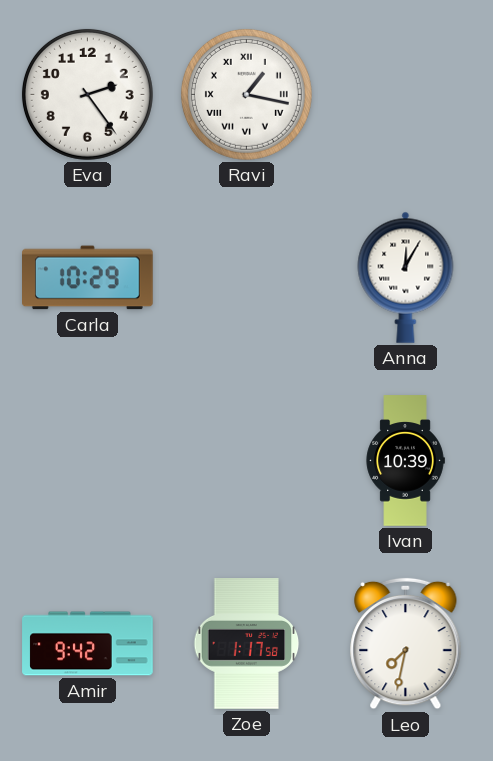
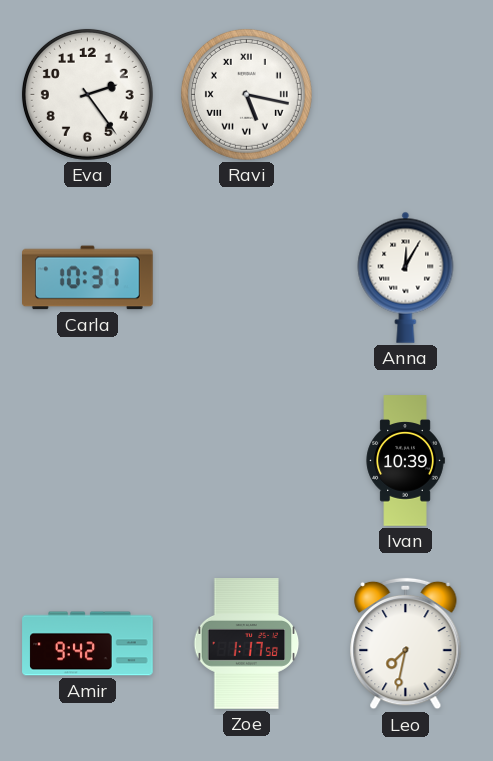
Ravi: 1:17 -> 5:17
Carla: 10:29 -> 10:31
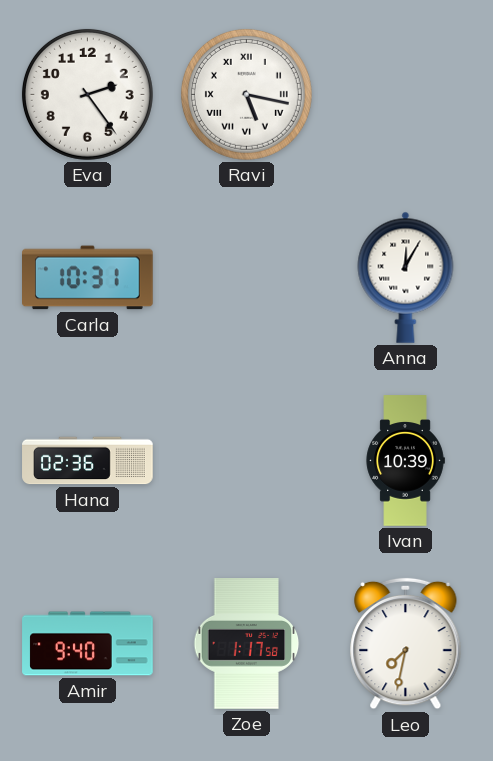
Hana: none -> 02:36
Amir: 9:42 -> 9:40
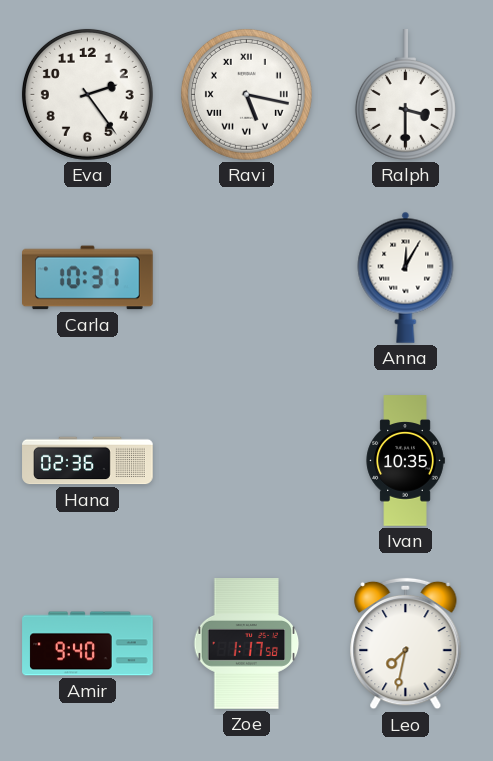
Ralph: none -> 3:30
Ivan: 10:39 -> 10:35
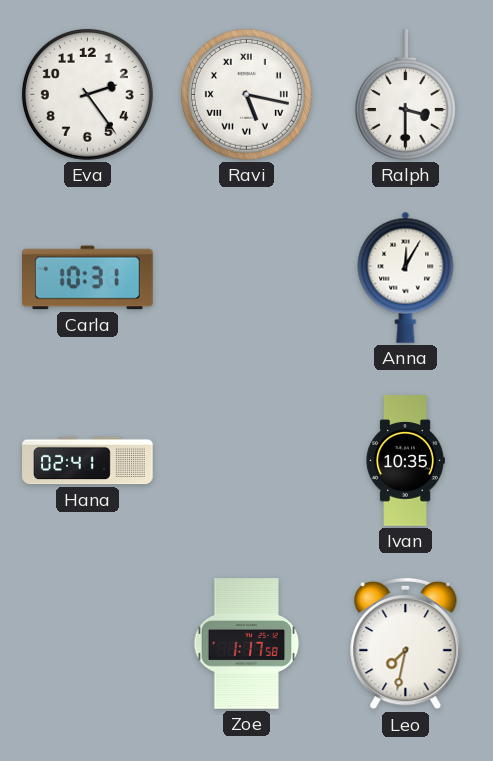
Hana: 02:36 -> 02:41
Amir: 9:40 -> none
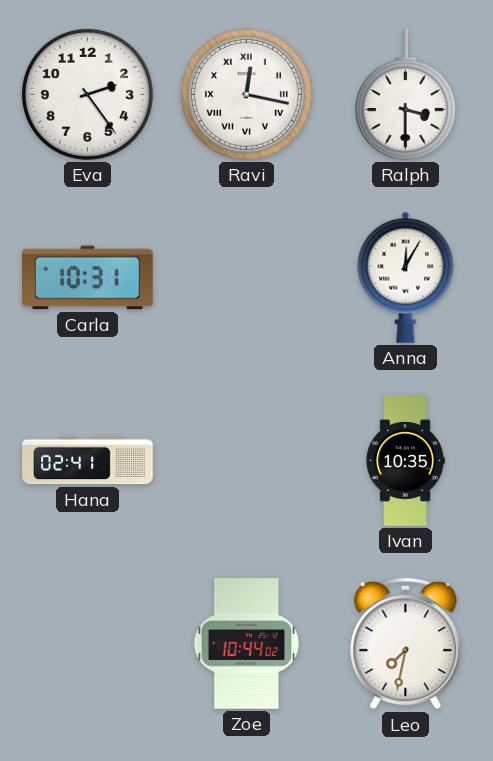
Ravi: 5:17 -> 12:17
Zoe: 1:17 -> 10:44
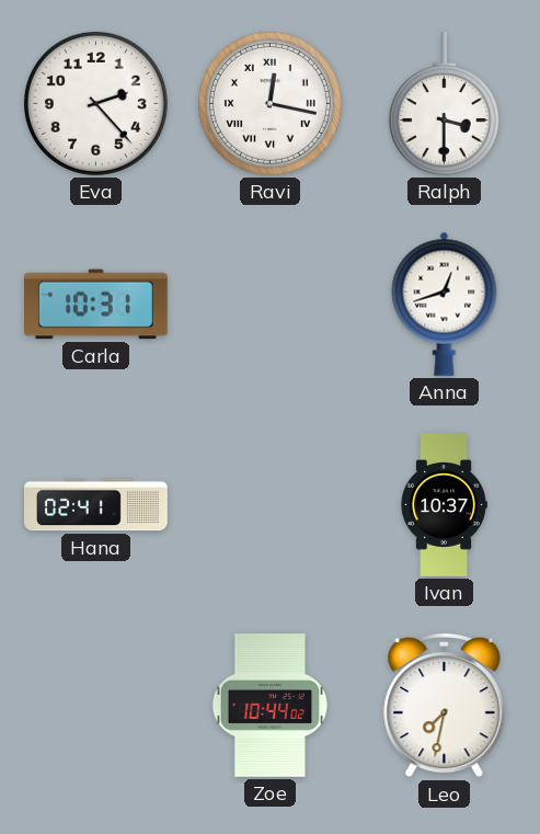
Eva: 2:24 -> 2:23
Anna: 12:05 -> 12:42
Ivan: 10:35 -> 10:37
